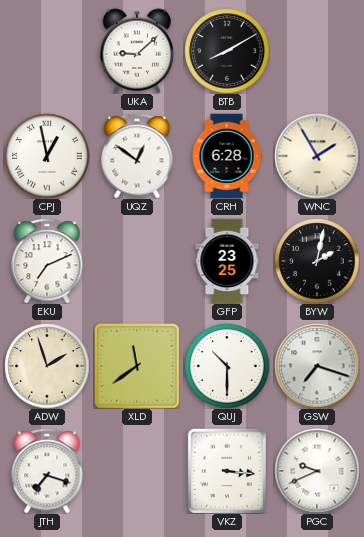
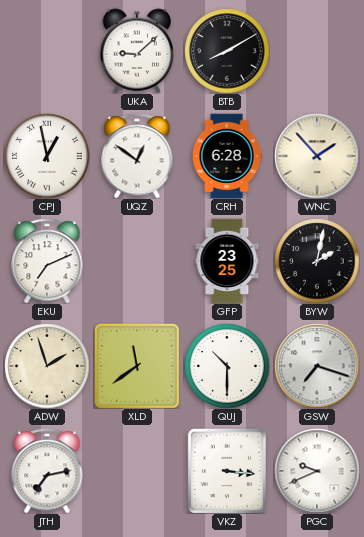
WNC: 1:55 -> 1:53
JTH: 7:18 -> 7:13
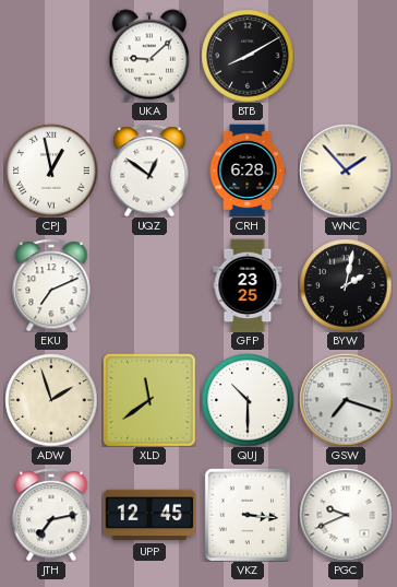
UPP: none -> 12:45
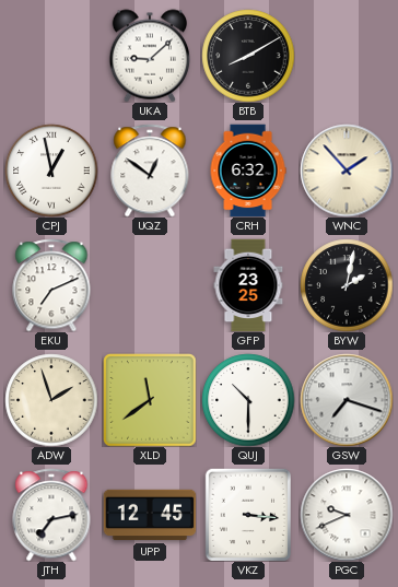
CRH: 6:28 -> 6:32
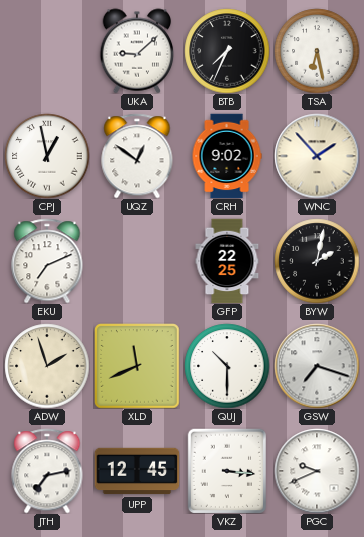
BTB: 8:10 -> 7:34
TSA: none -> 6:28
CRH: 6:32 -> 9:02
GFP: 23:25 -> 22:25
XLD: 11:39 -> 11:41
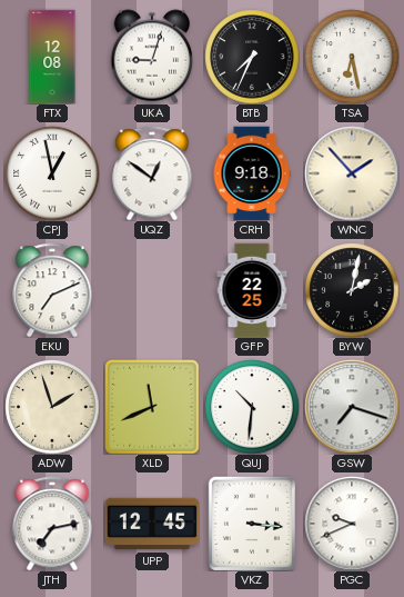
FTX: none -> 12:08
UKA: 9:08 -> 9:03
CRH: 9:02 -> 9:18
QUJ: 10:30 -> 10:31
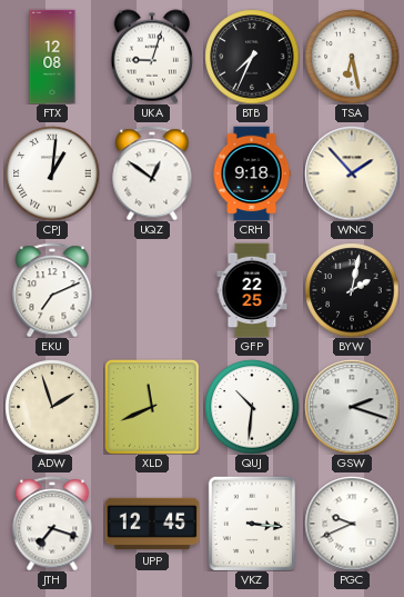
CPJ: 12:58 -> 1:01
GSW: 7:18 -> 2:18
JTH: 7:13 -> 7:18
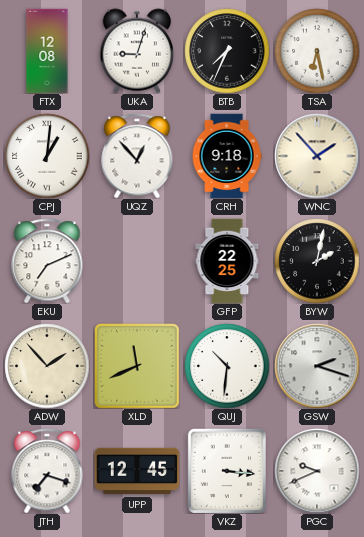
UQZ: 12:51 -> 12:53
ADW: 1:57 -> 1:53
